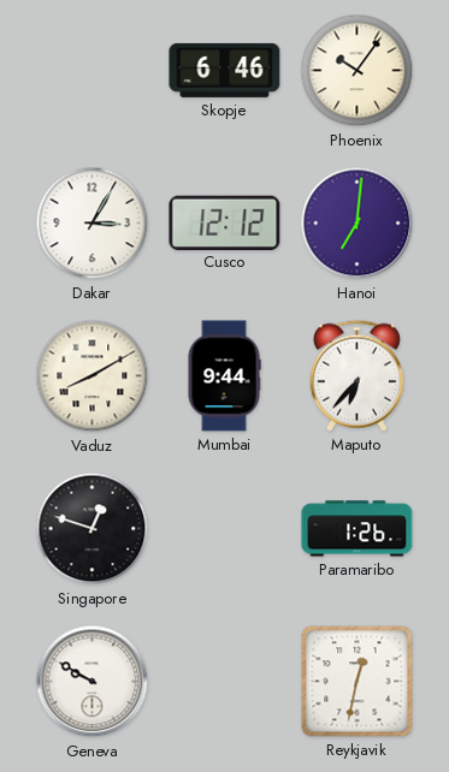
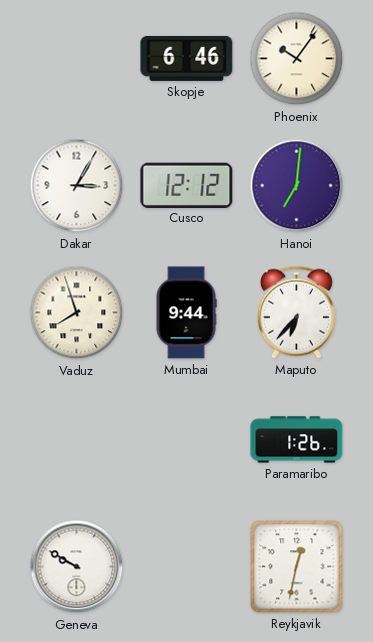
Vaduz: 8:10 -> 7:57
Singapore: 12:48 -> none
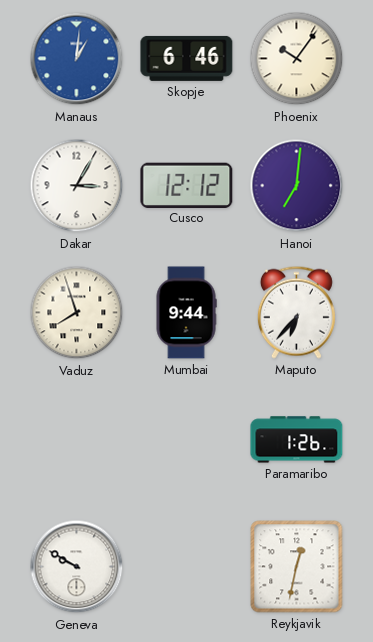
Manaus: none -> 1:01
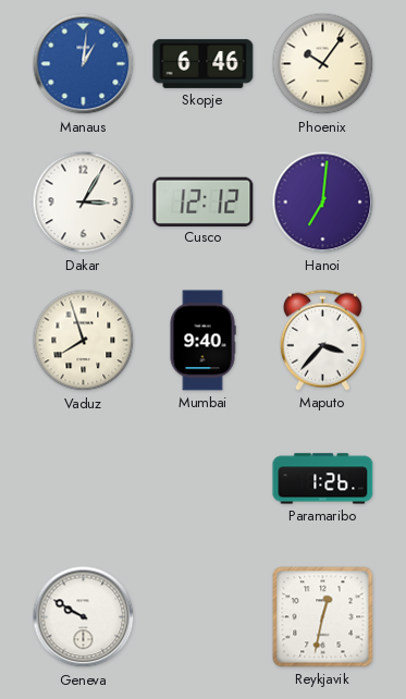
Mumbai: 9:44 -> 9:40
Maputo: 6:37 -> 3:37
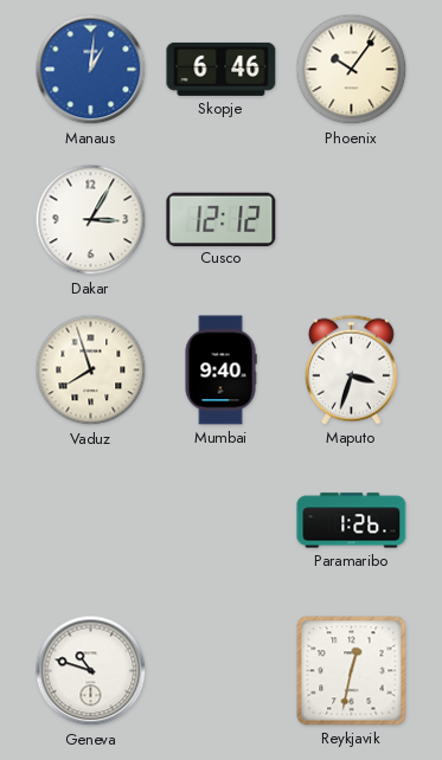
Hanoi: 7:01 -> none
Maputo: 3:37 -> 3:33
Geneva: 9:50 -> 10:48
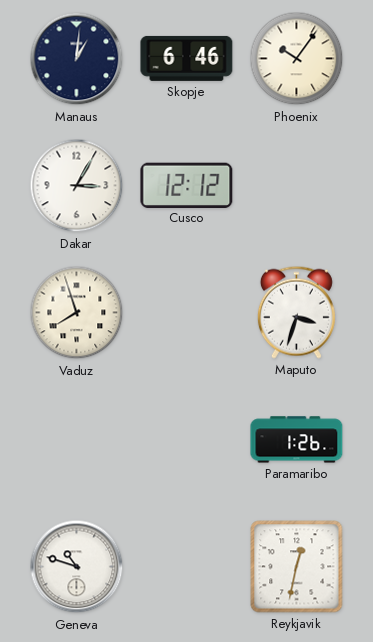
Manaus dial: blue -> navy
Mumbai: 9:40 -> none
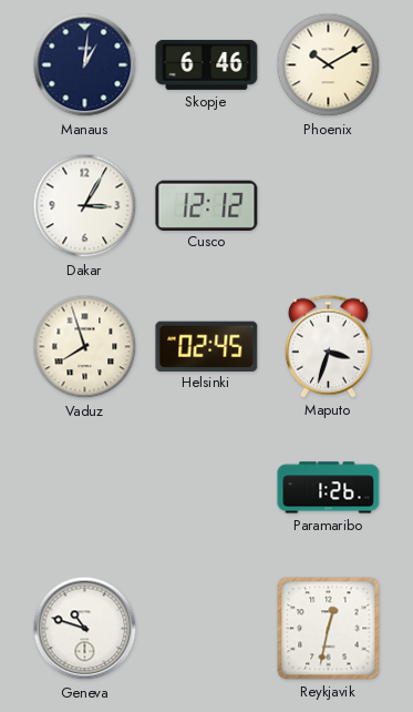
Phoenix: 10:06 -> 10:10
Helsinki: none -> 02:45
